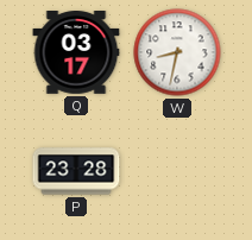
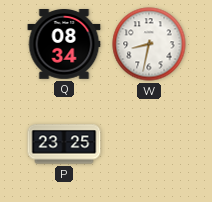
Q: 03:17 -> 08:34
P: 23:28 -> 23:25
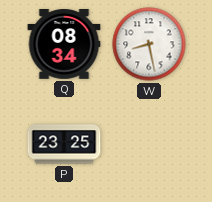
W: 8:32 -> 8:28
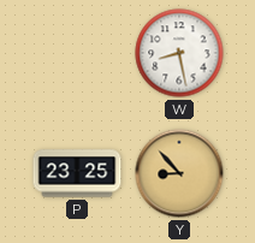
Q: 08:34 -> none
Y: none -> 8:53
